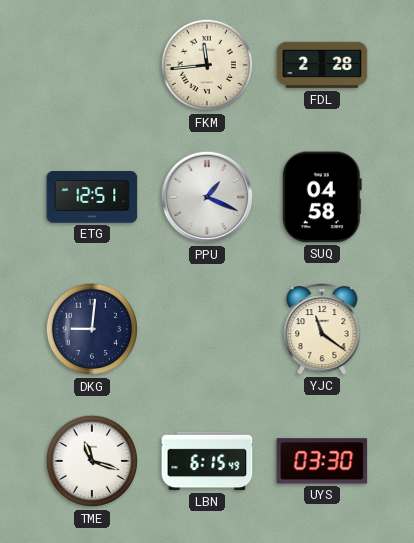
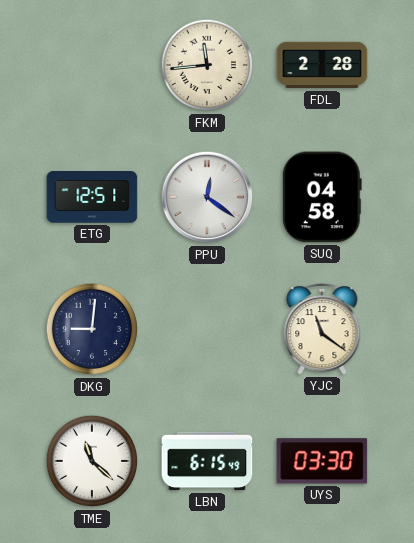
PPU: 1:19 -> 12:21
TME: 11:18 -> 11:22
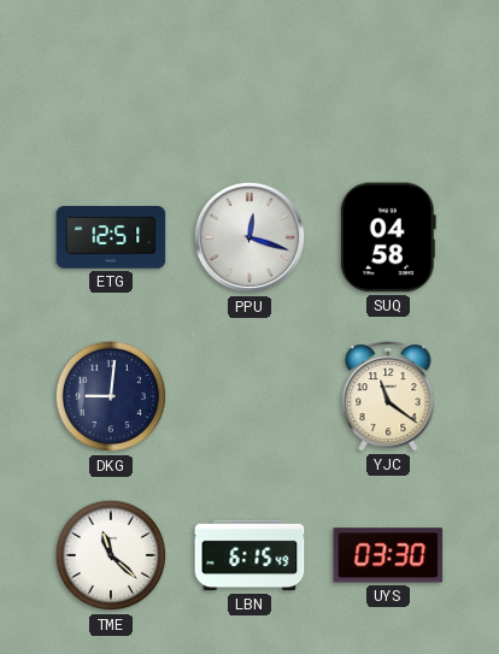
FKM: 11:44 -> none
FDL: 2:28 -> none
PPU: 12:21 -> 12:18
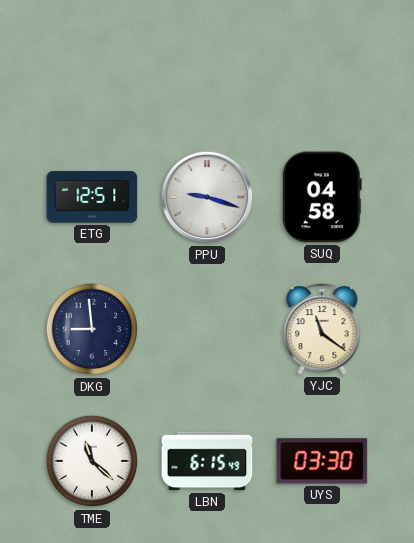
PPU: 12:18 -> 9:18
DKG: 9:01 -> 8:59
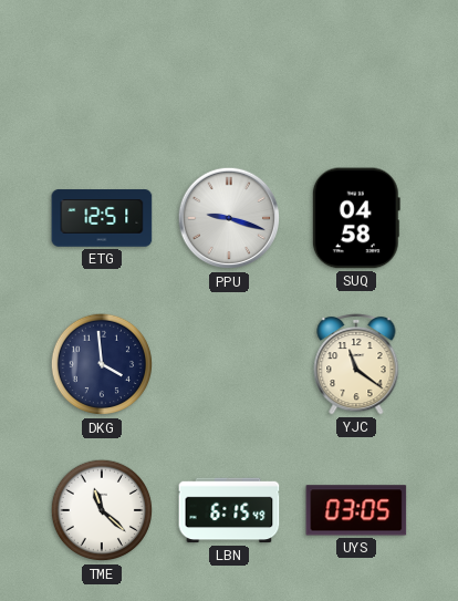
DKG: 8:59 -> 3:59
UYS: 03:30 -> 03:05
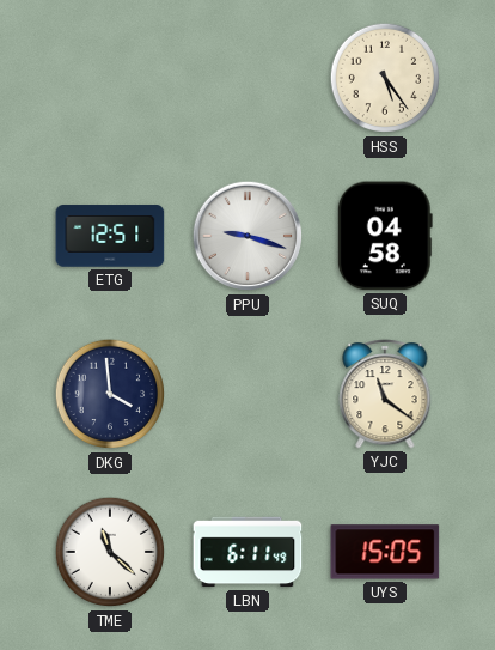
HSS: none -> 5:24
LBN: 6:15 -> 6:11
UYS: 03:05 -> 15:05
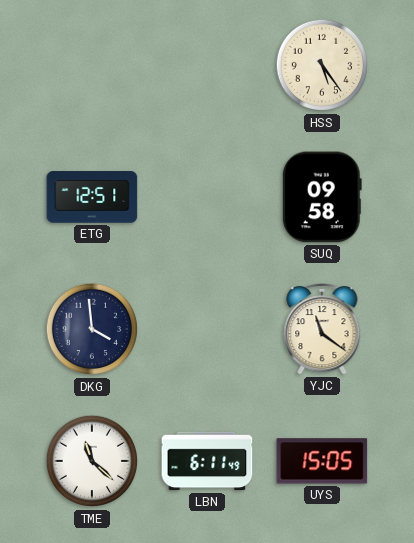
PPU: 9:18 -> none
SUQ: 04:58 -> 09:58
